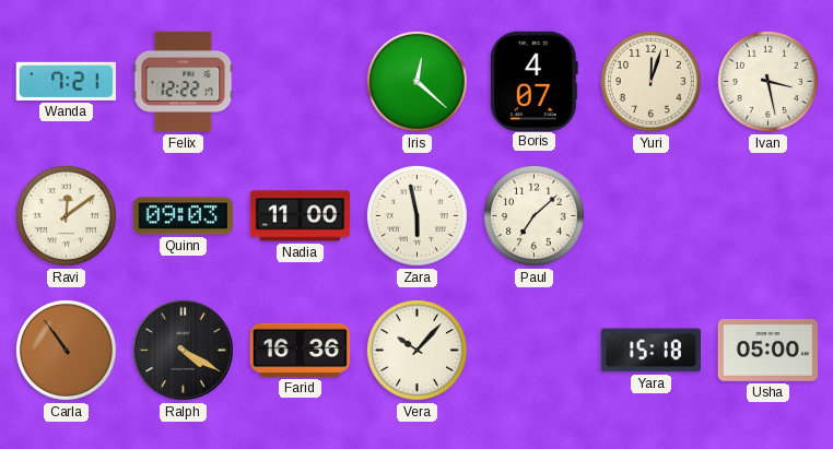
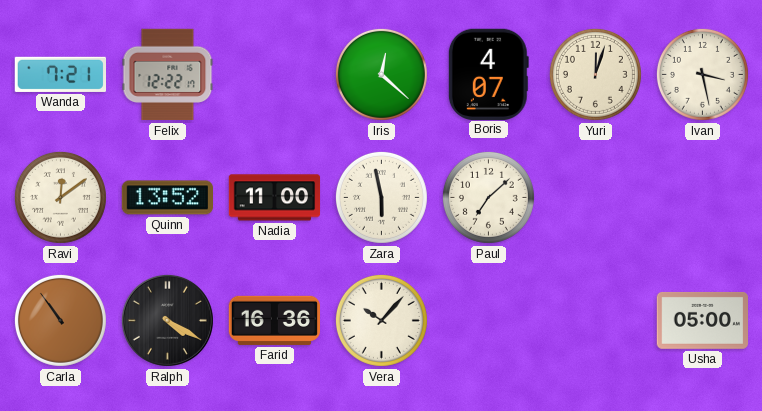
Quinn: 09:03 -> 13:52
Yara: 15:18 -> none
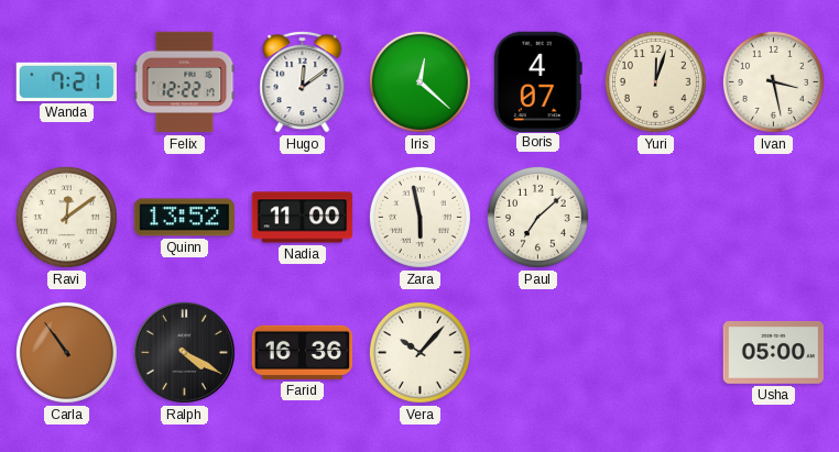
Hugo: none -> 12:09
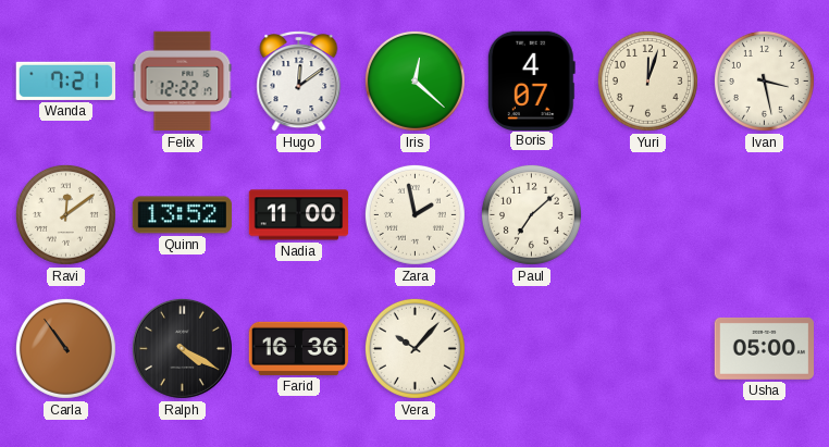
Zara: 5:58 -> 1:58
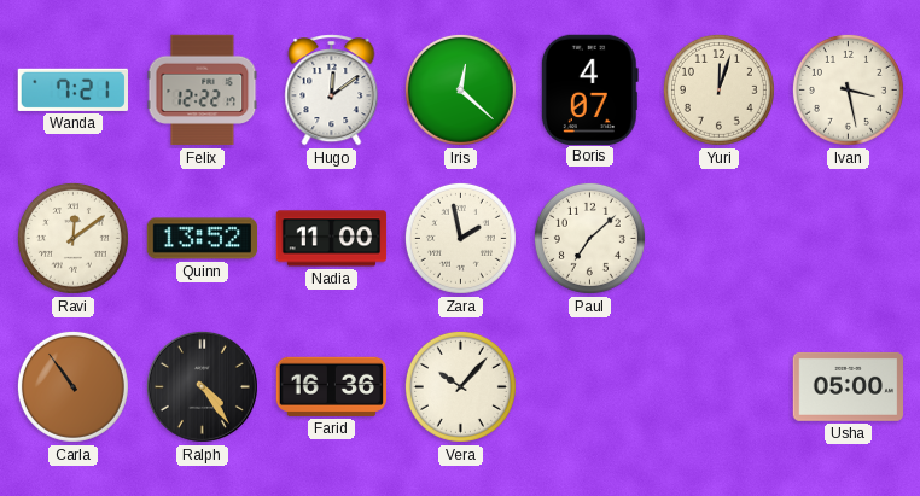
Ralph: 4:20 -> 4:24
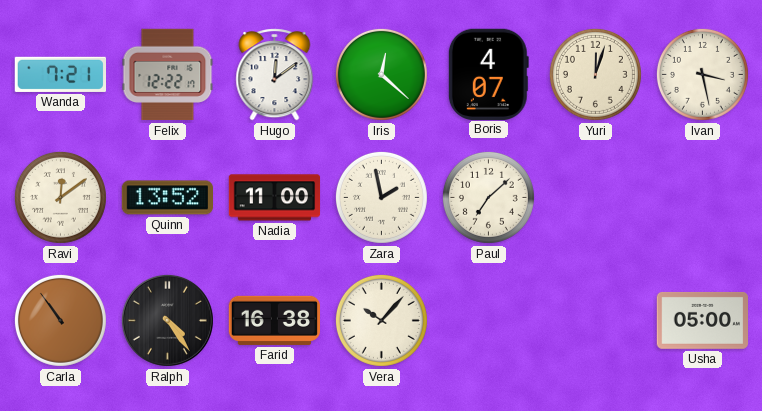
Farid: 16:36 -> 16:38
